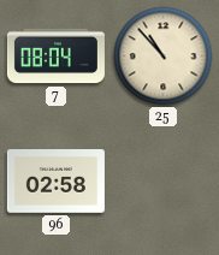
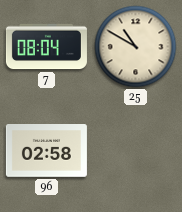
25: 10:53 -> 10:50
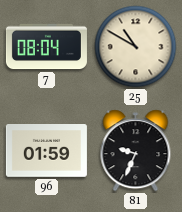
96: 02:58 -> 01:59
81: none -> 9:34
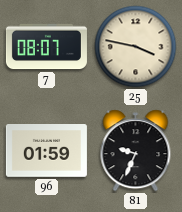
7: 08:04 -> 08:07
25: 10:50 -> 3:47
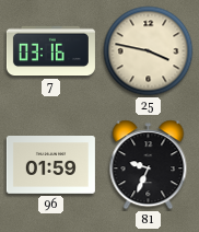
7: 08:07 -> 03:16
